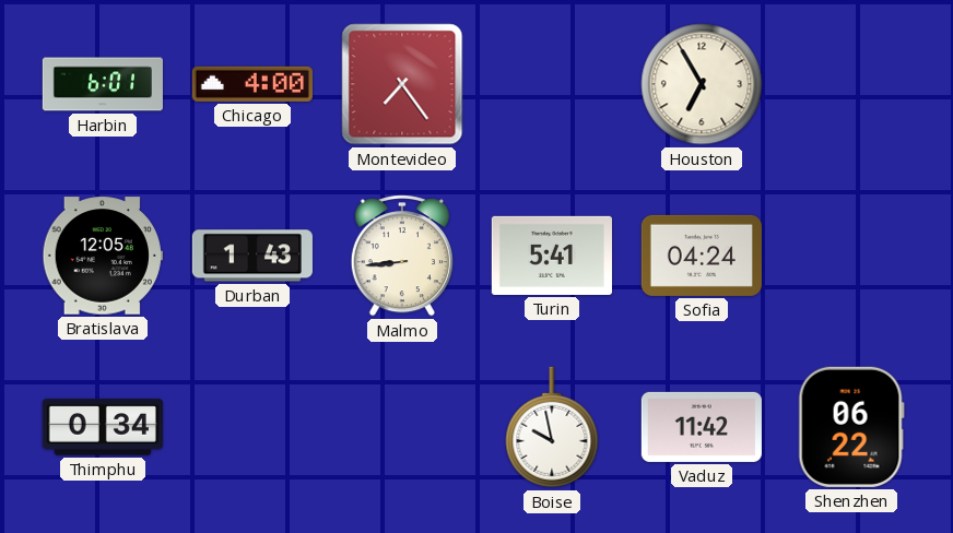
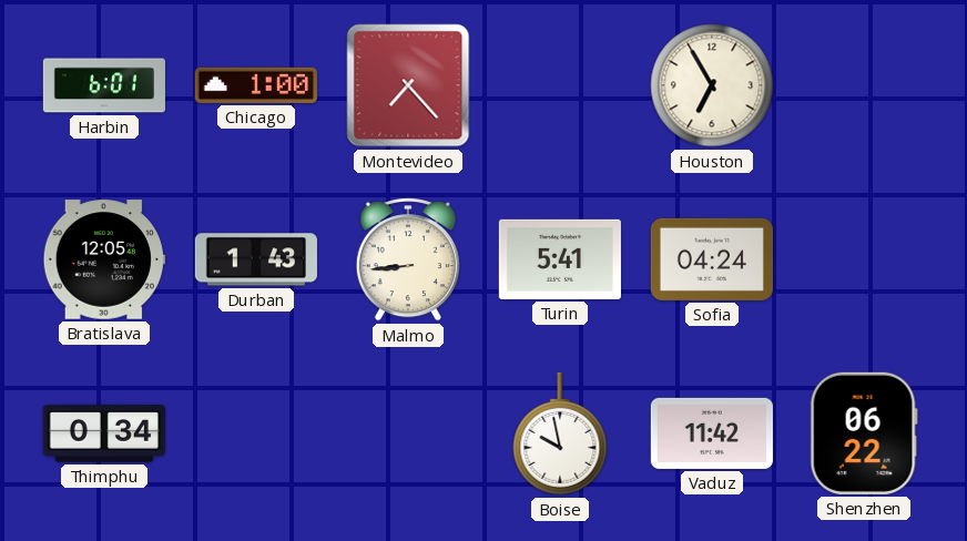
Chicago: 4:00 -> 1:00
Montevideo: 7:24 -> 7:23
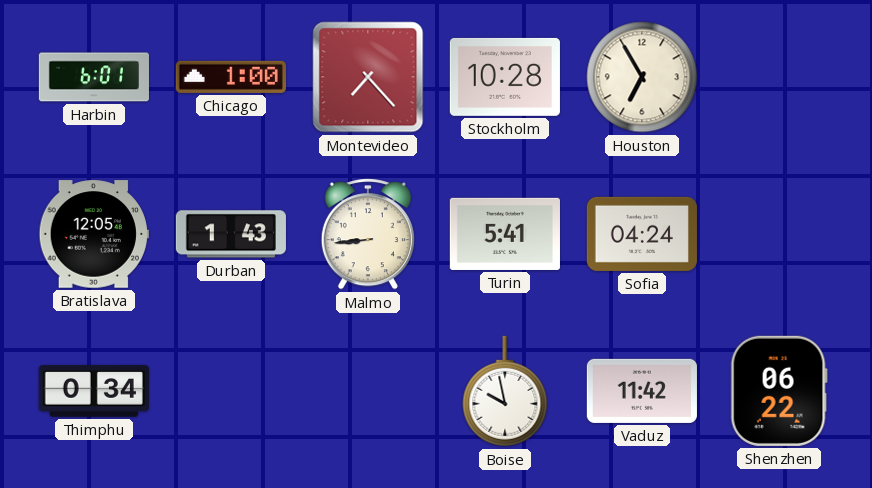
Stockholm: none -> 10:28
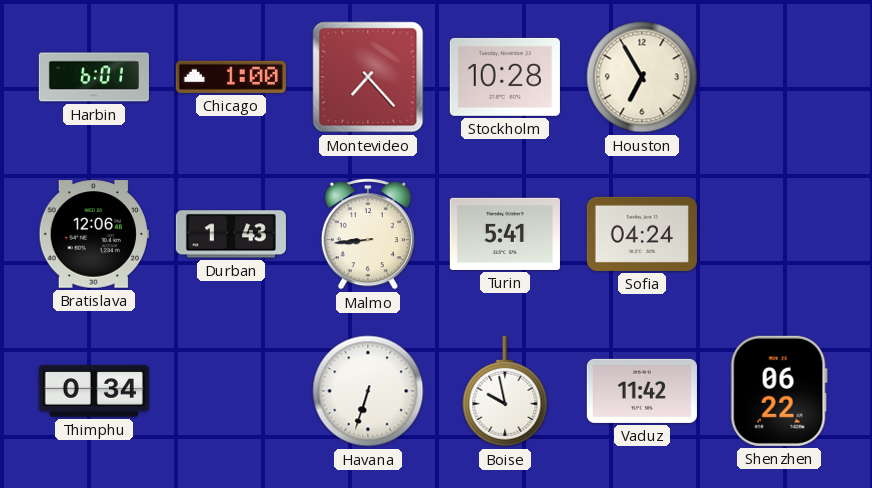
Bratislava: 12:05 -> 12:06
Havana: none -> 6:33
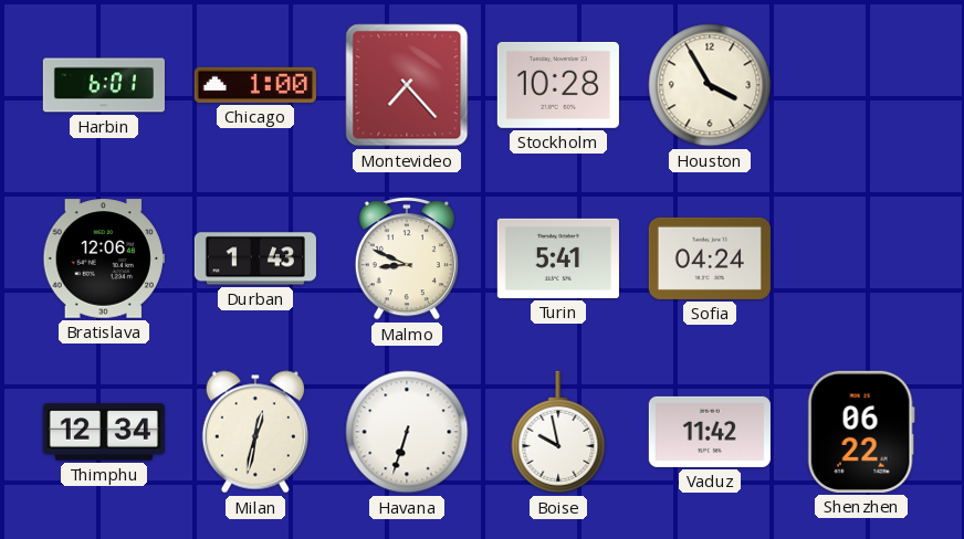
Houston: 6:55 -> 3:55
Malmo: 8:44 -> 8:49
Thimphu: 0:34 -> 12:34
Milan: none -> 12:32
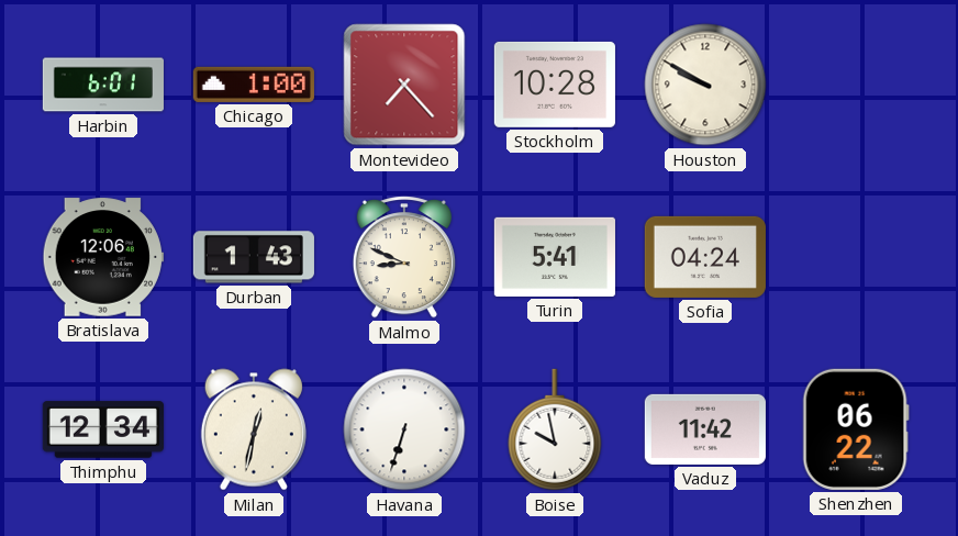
Houston: 3:55 -> 9:50
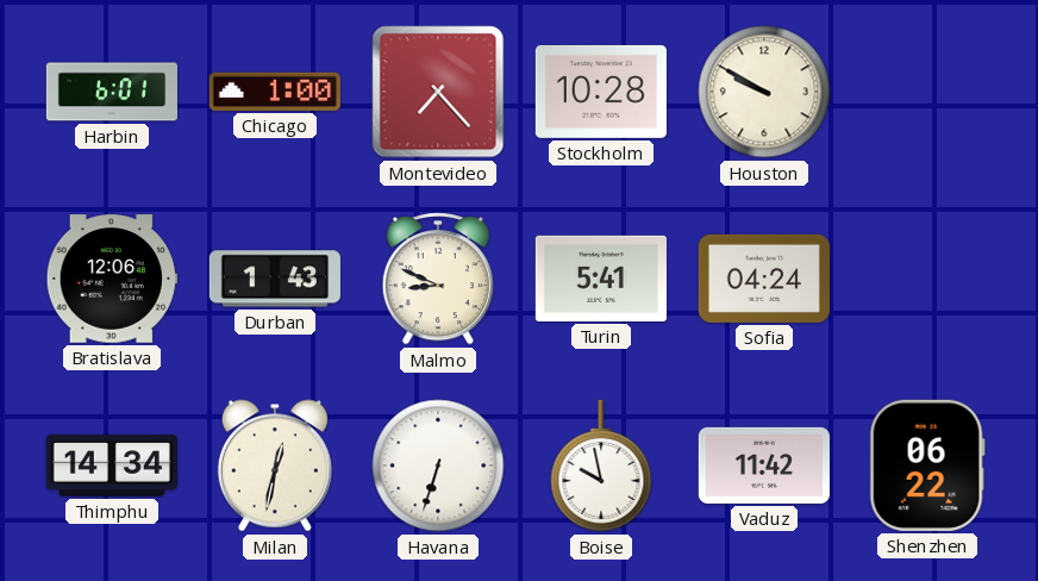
Thimphu: 12:34 -> 14:34
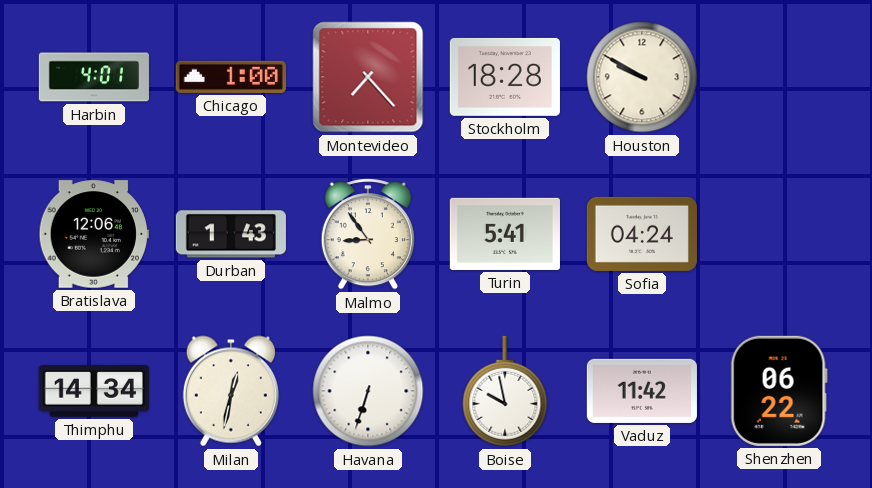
Harbin: 6:01 -> 4:01
Stockholm: 10:28 -> 18:28
Malmo: 8:49 -> 8:54
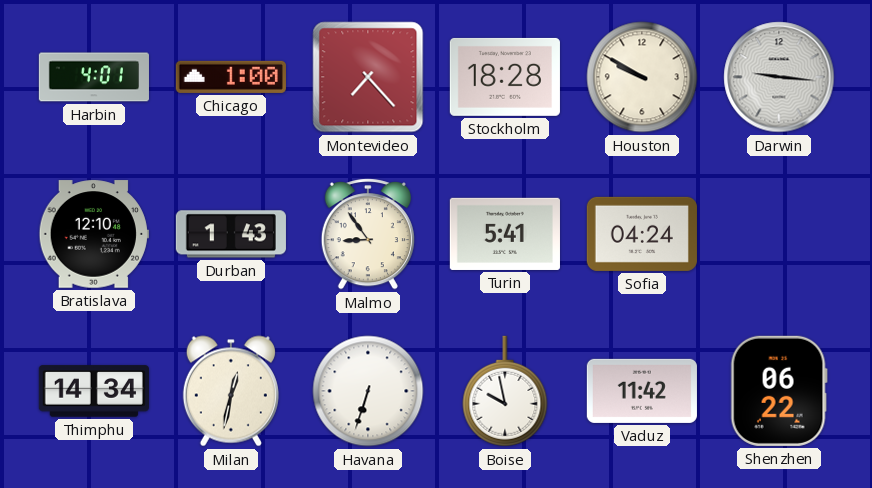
Darwin: none -> 9:16
Bratislava: 12:06 -> 12:10
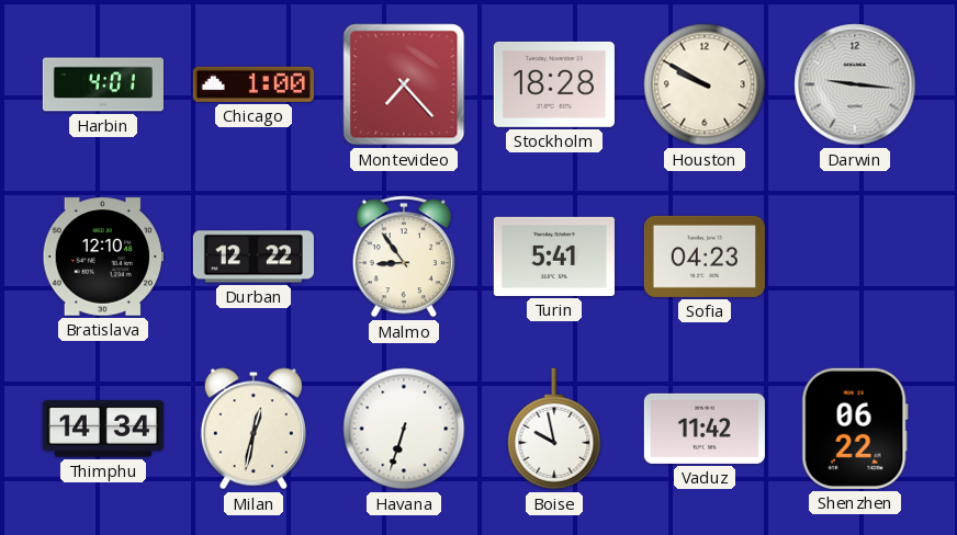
Durban: 1:43 -> 12:22
Sofia: 04:24 -> 04:23
